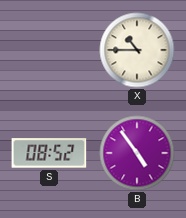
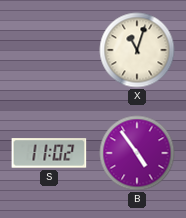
X: 10:45 -> 11:03
S: 08:52 -> 11:02
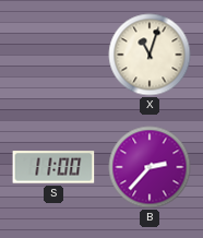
S: 11:02 -> 11:00
B: 4:54 -> 2:37
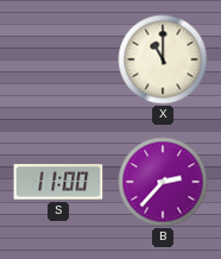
X: 11:03 -> 11:00
